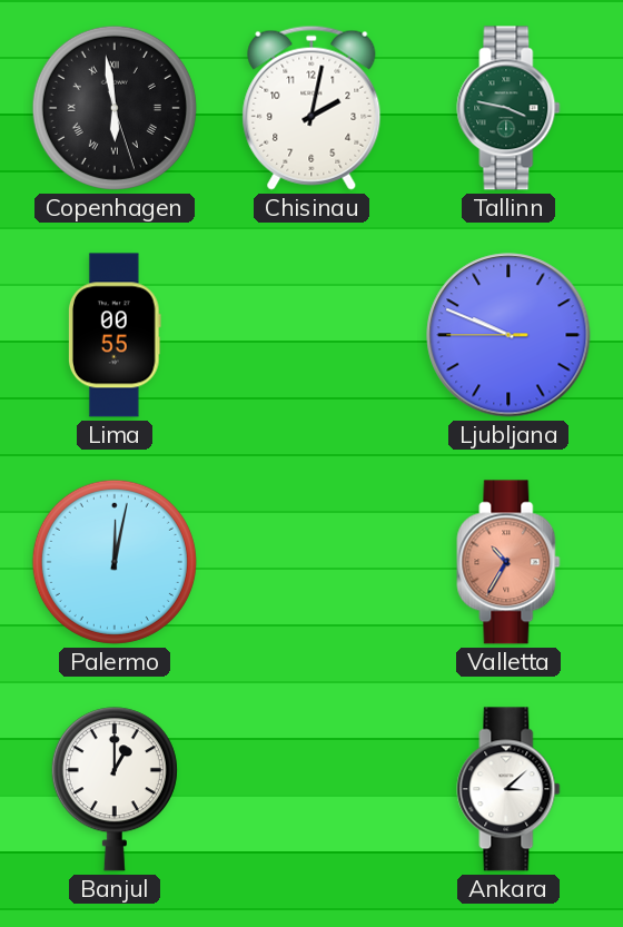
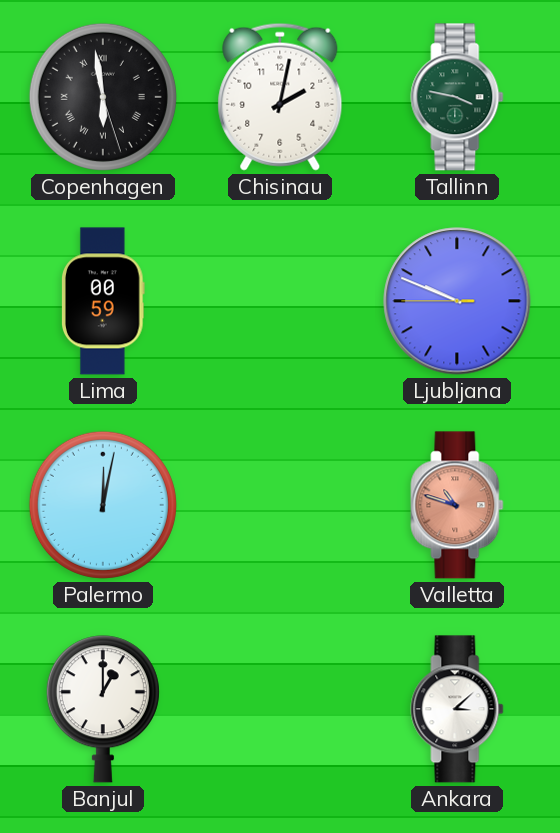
Lima: 00:55 -> 00:59
Valletta: 10:35 -> 10:48
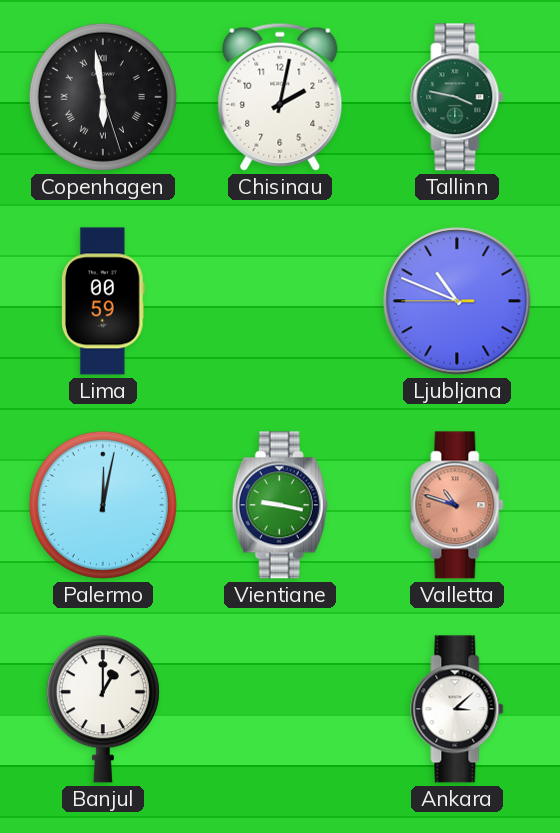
Ljubljana: 9:48 -> 10:48
Vientiane: none -> 9:17
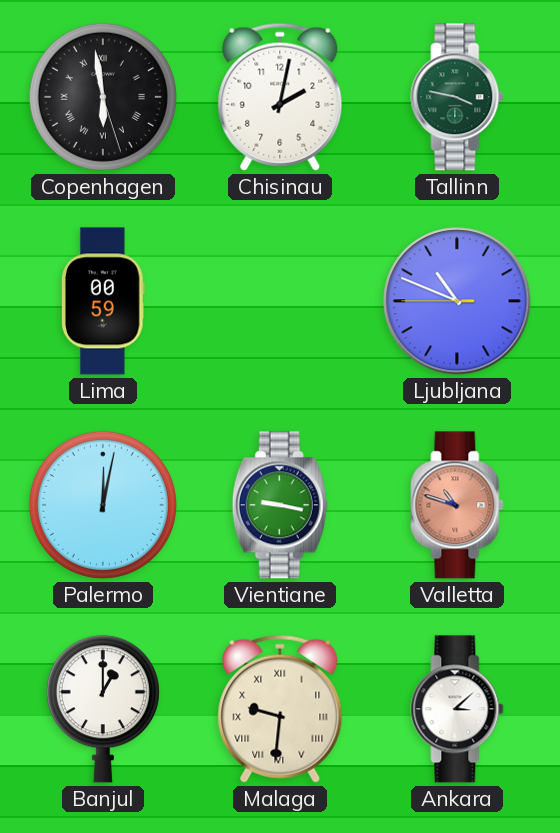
Malaga: none -> 9:31
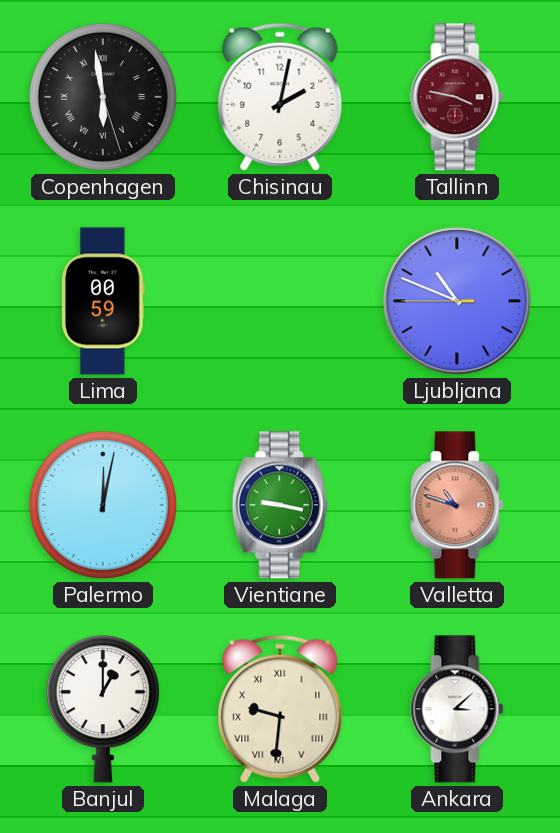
Tallinn dial: green -> burgundy
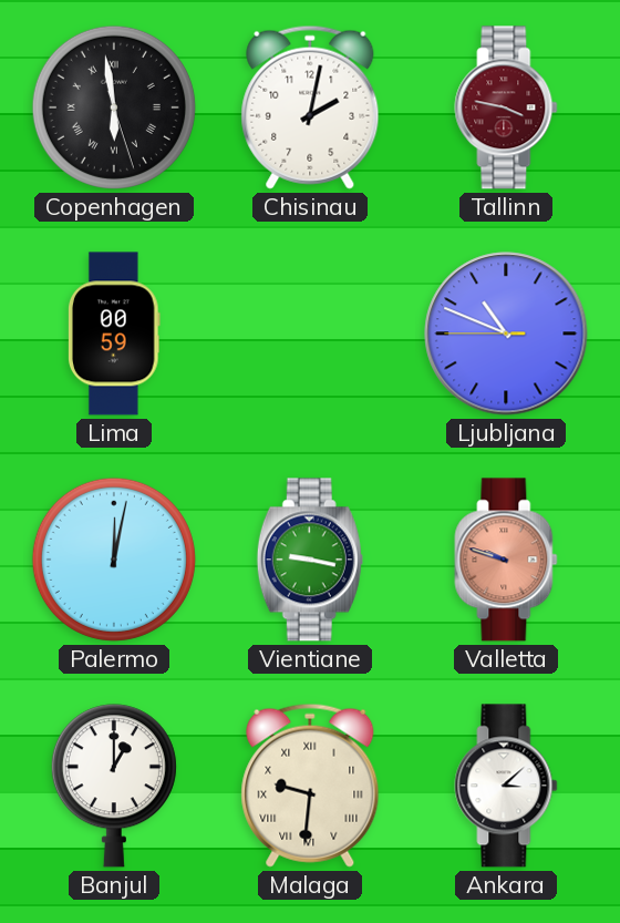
Valletta: 10:48 -> 9:48
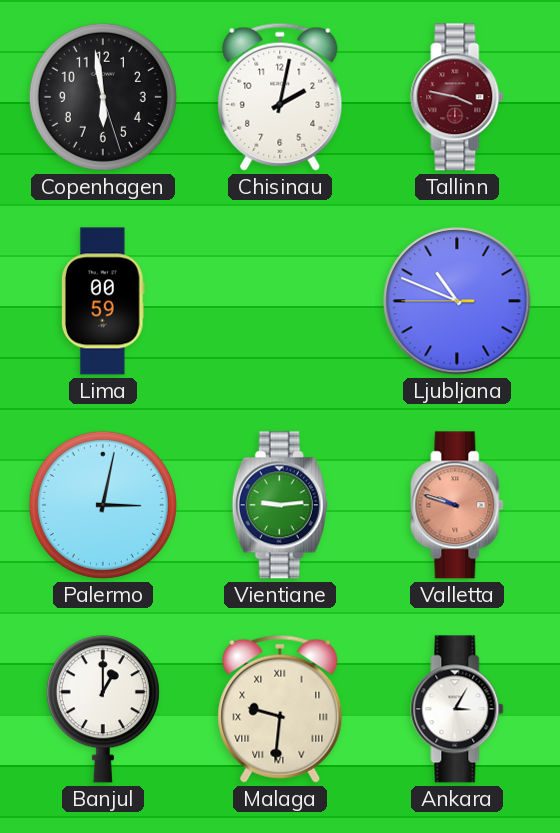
Copenhagen numerals: Roman -> Arabic
Palermo: 12:02 -> 3:02
Vientiane: 9:17 -> 9:14
Ankara: 3:08 -> 3:05
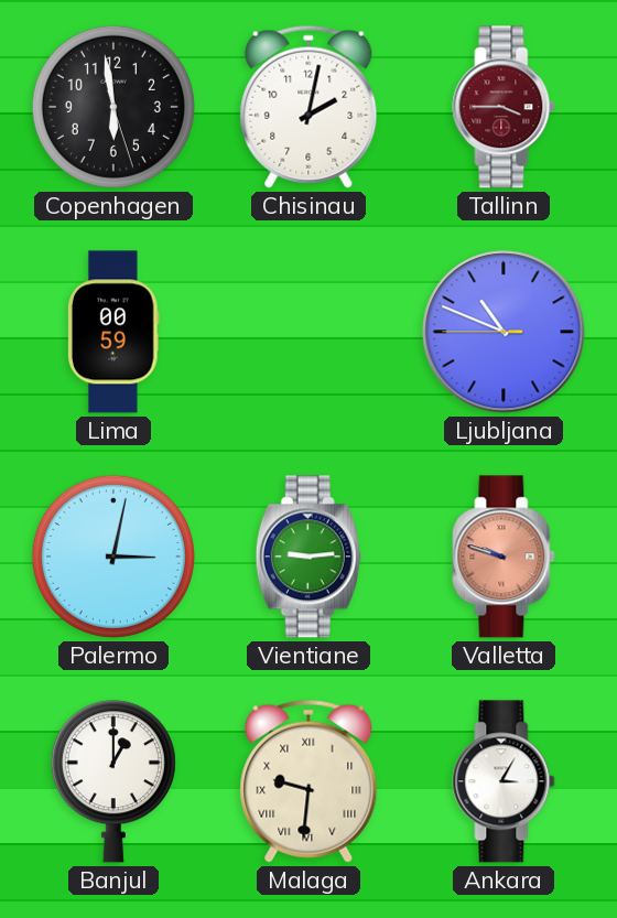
Tallinn: 3:47 -> 3:45
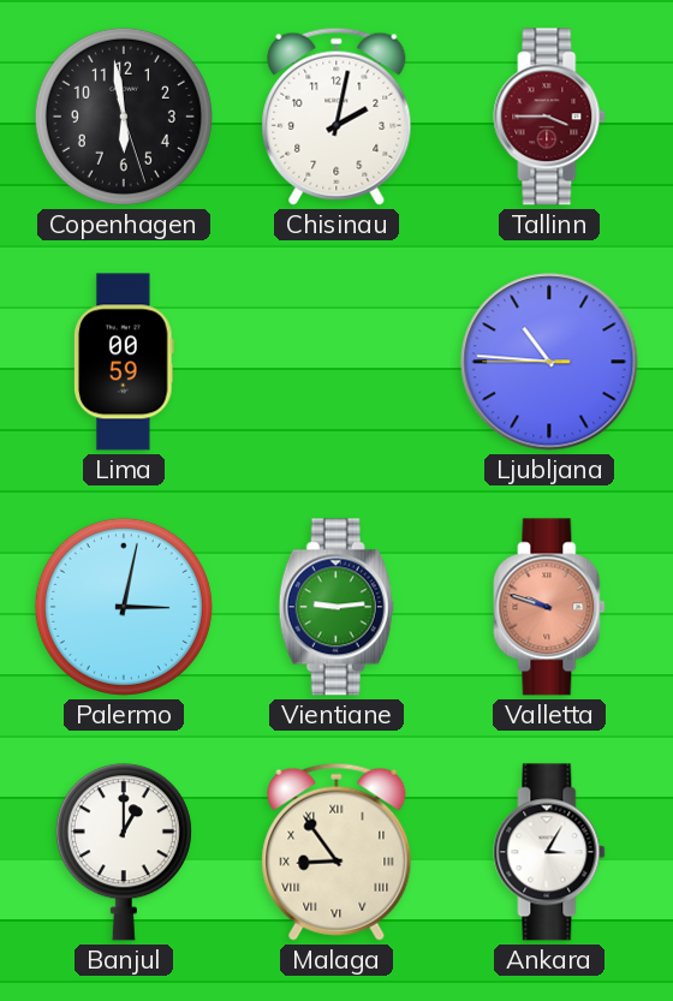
Ljubljana: 10:48 -> 10:45
Malaga: 9:31 -> 8:54
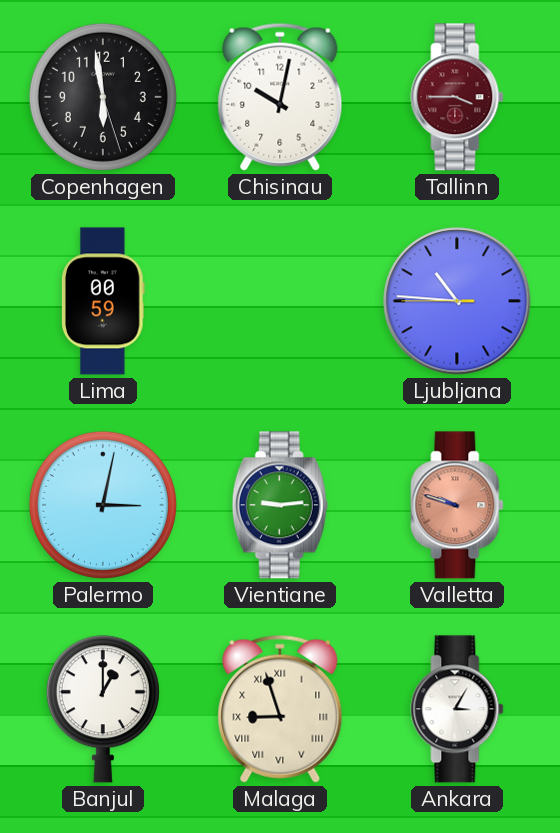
Chisinau: 2:02 -> 10:02
Malaga: 8:54 -> 8:57
